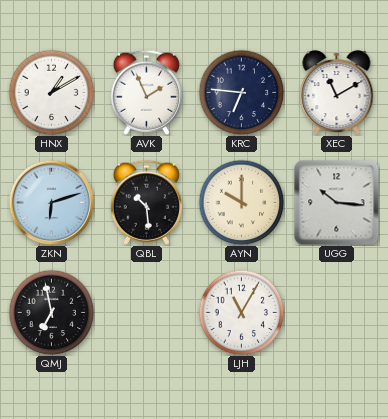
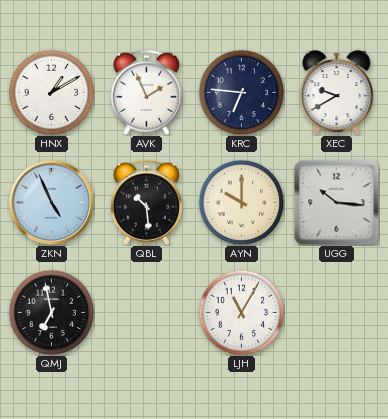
XEC: 11:10 -> 9:40
ZKN: 6:12 -> 4:56
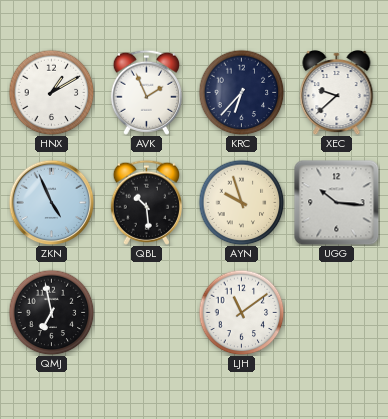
KRC: 6:46 -> 6:37
XEC: 9:40 -> 9:38
AYN: 10:00 -> 9:57
LJH: 11:05 -> 11:09
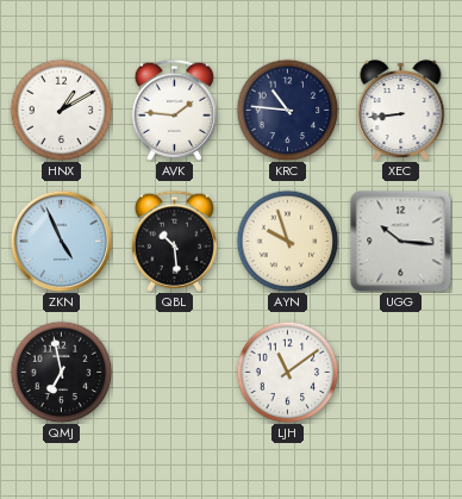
AVK: 1:56 -> 1:46
KRC: 6:37 -> 10:46
XEC: 9:38 -> 8:44
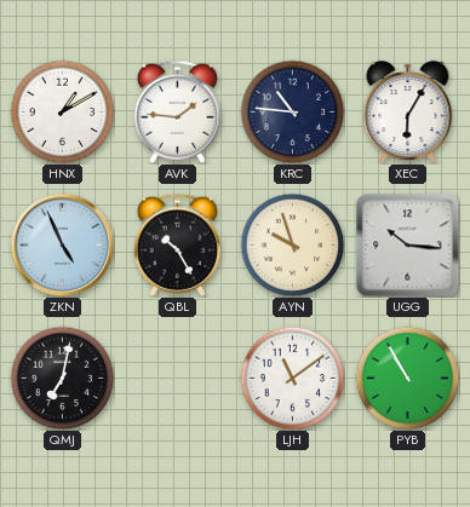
XEC: 8:44 -> 6:05
QBL: 10:29 -> 10:25
QMJ: 6:58 -> 7:02
PYB: none -> 10:55
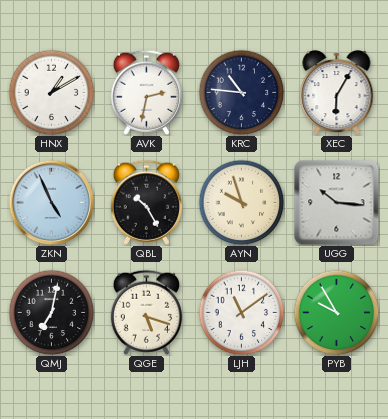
AVK: 1:46 -> 2:32
QGE: none -> 5:18
PYB: 10:55 -> 9:55
